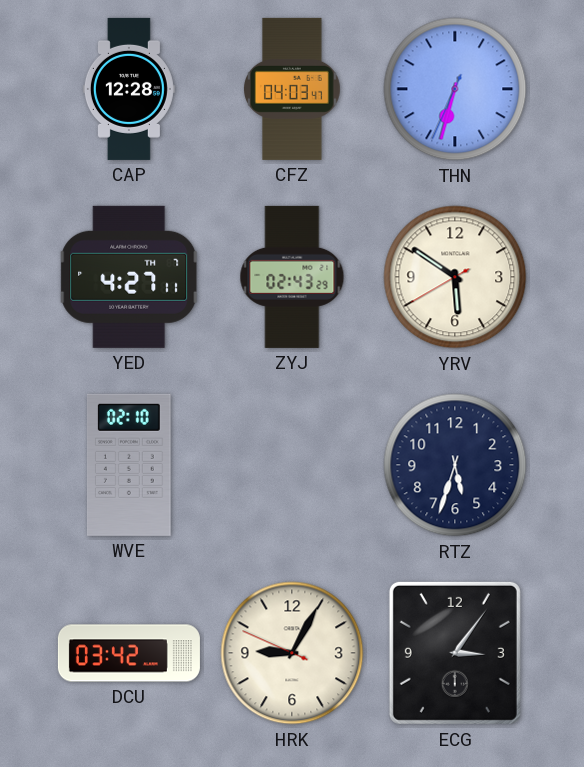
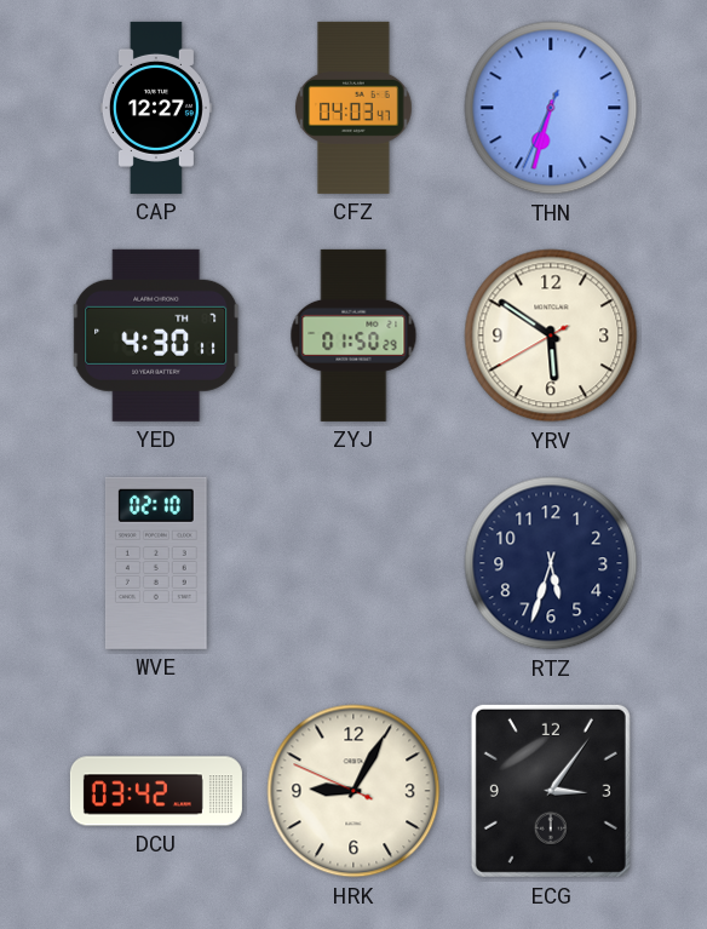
CAP: 12:28 -> 12:27
YED: 4:27 -> 4:30
ZYJ: 02:43 -> 01:50
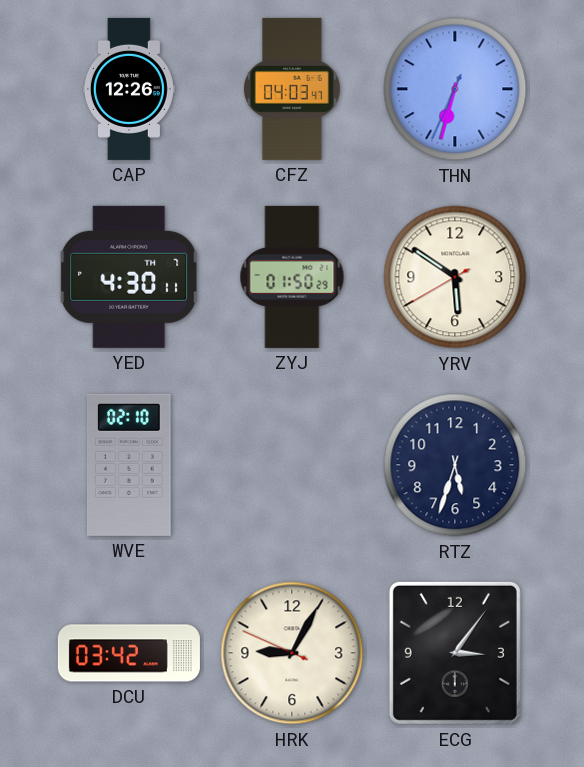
CAP: 12:27 -> 12:26
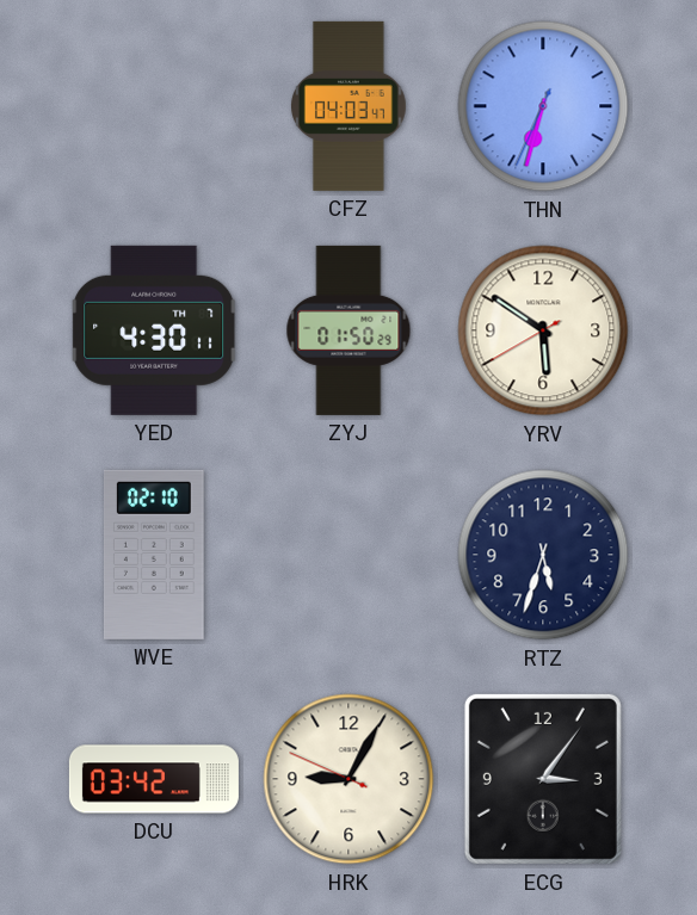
CAP: 12:26 -> none
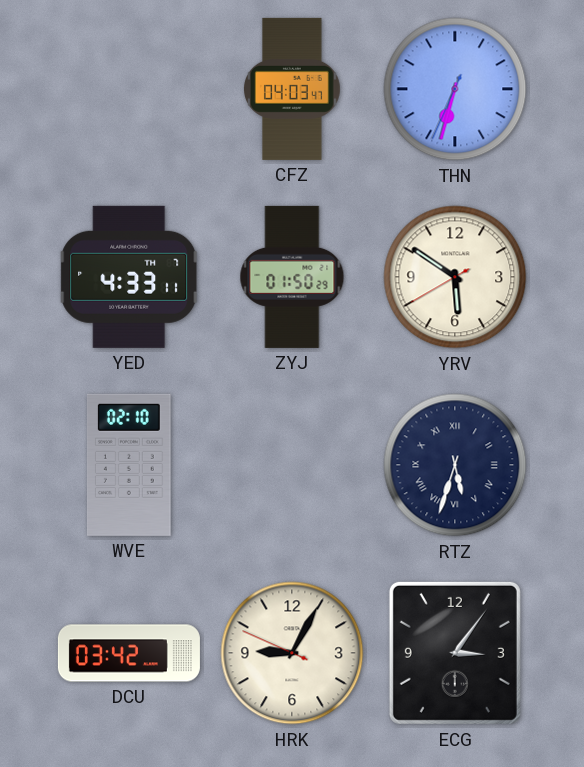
YED: 4:30 -> 4:33
RTZ numerals: Arabic -> Roman
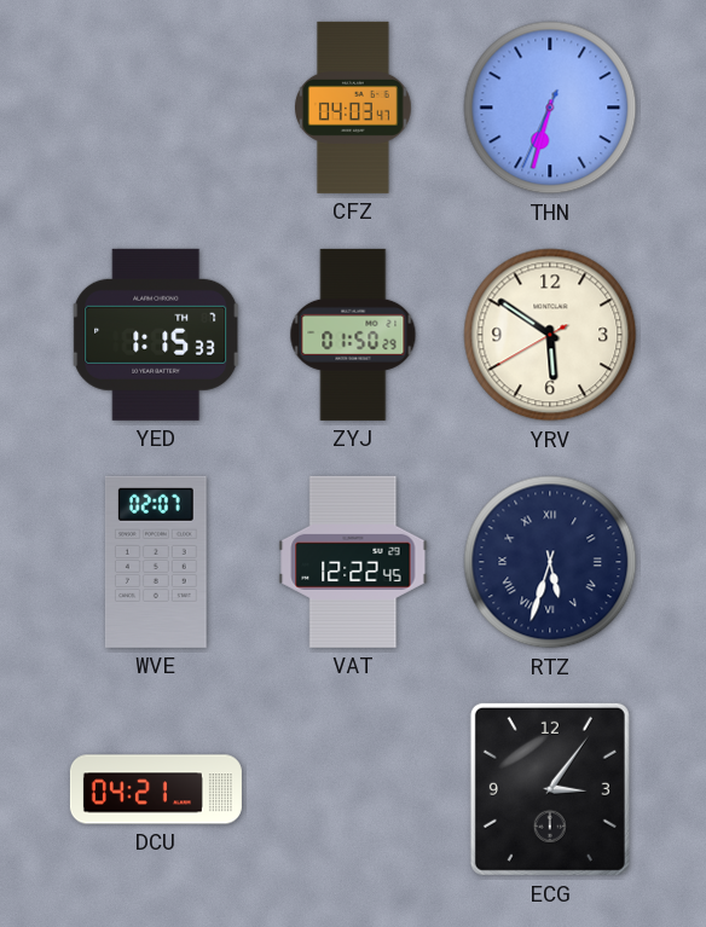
YED: 4:33 -> 1:15
WVE: 02:10 -> 02:07
VAT: none -> 12:22
DCU: 03:42 -> 04:21
HRK: 9:04 -> none
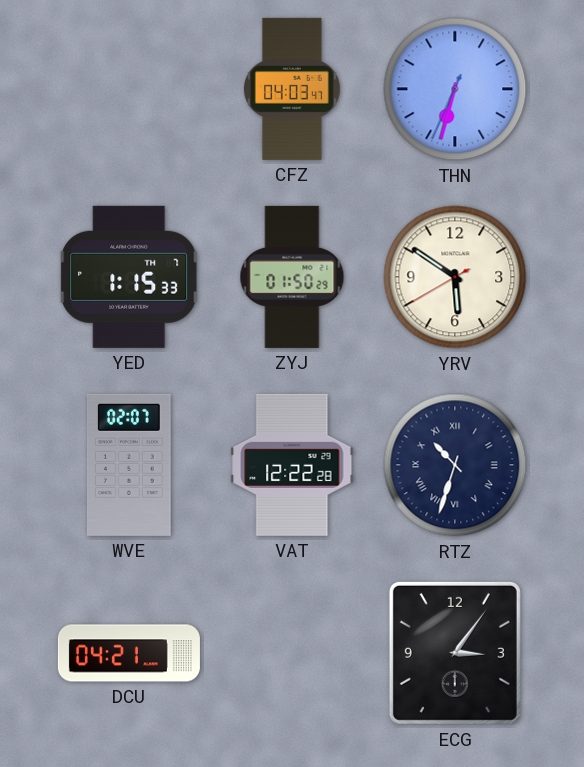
VAT: 12:22:45 -> 12:22:28
RTZ: 5:33 -> 10:33
